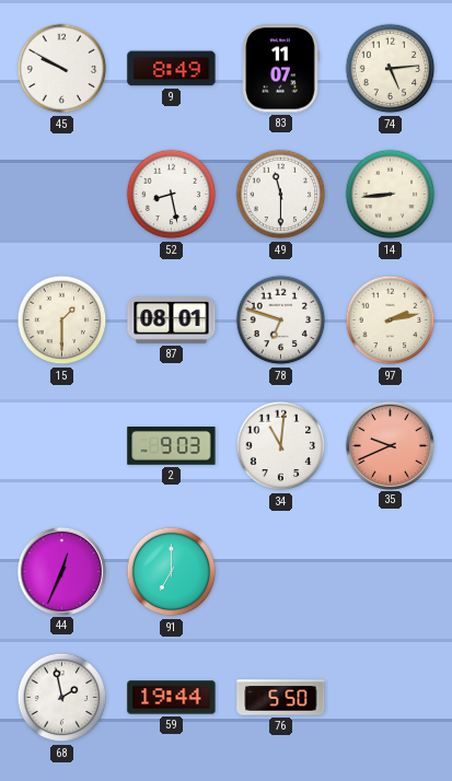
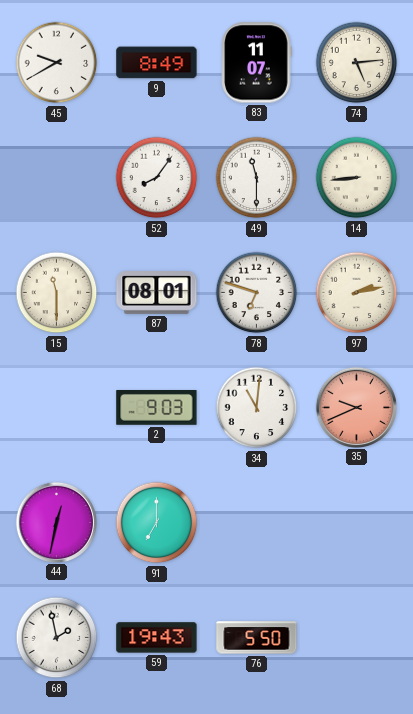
45: 9:50 -> 9:40
52: 8:28 -> 8:06
15: 1:30 -> 11:30
44: 12:34 -> 12:32
59: 19:44 -> 19:43
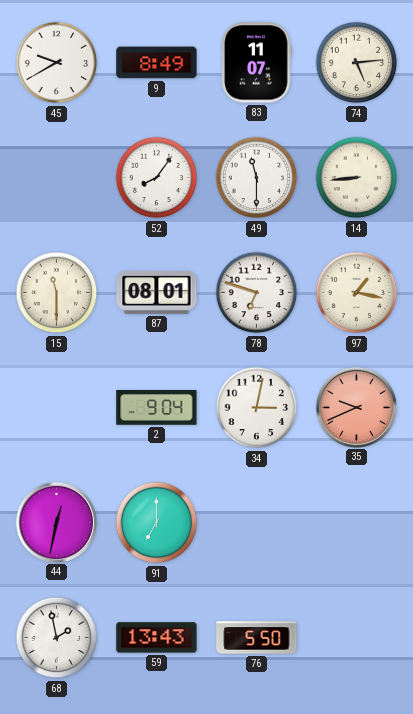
97: 2:13 -> 1:17
2: 9:03 -> 9:04
34: 11:01 -> 3:02
59: 19:43 -> 13:43
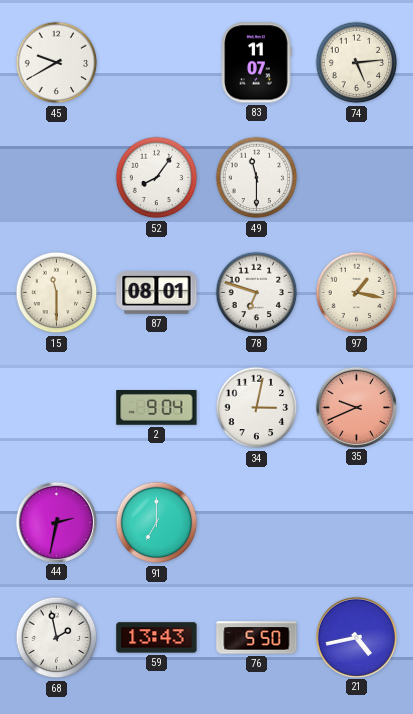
9: 8:49 -> none
14: 8:44 -> none
44: 12:32 -> 2:32
21: none -> 4:43
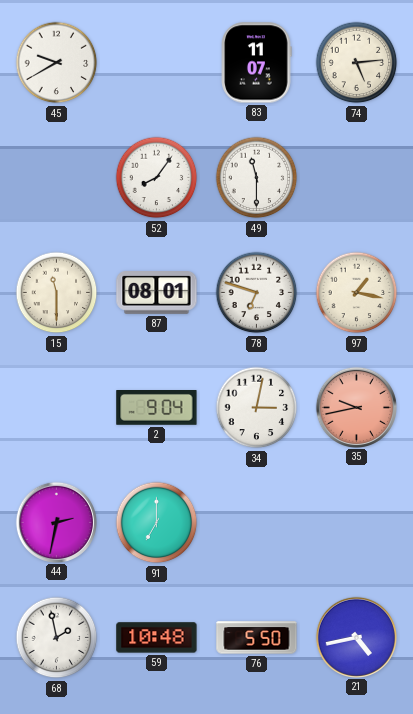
35: 9:41 -> 9:43
59: 13:43 -> 10:48
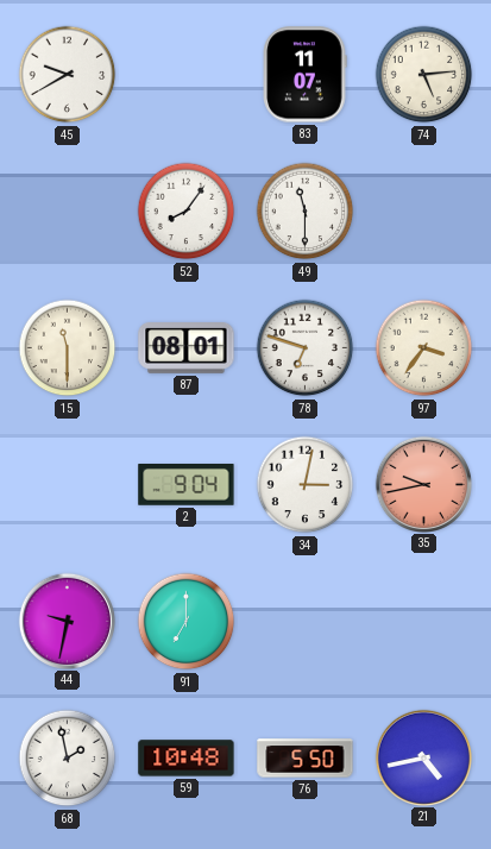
97: 1:17 -> 3:36
44: 2:32 -> 9:32
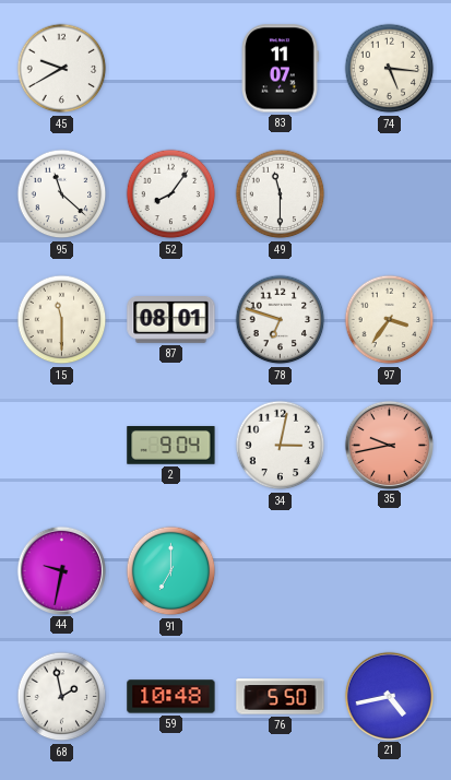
74: 5:14 -> 5:16
95: none -> 11:22
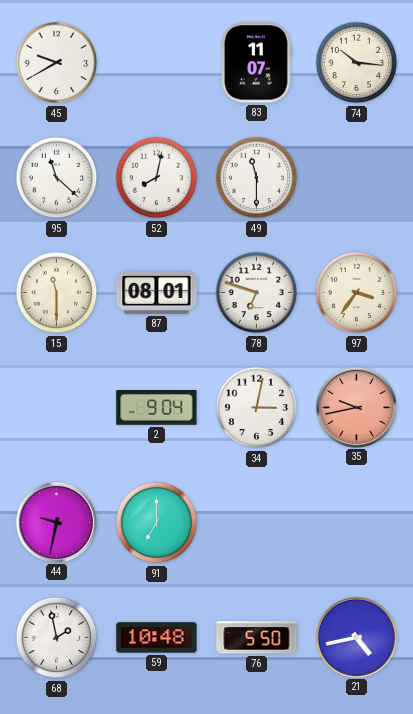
74: 5:16 -> 10:16
52: 8:06 -> 8:02
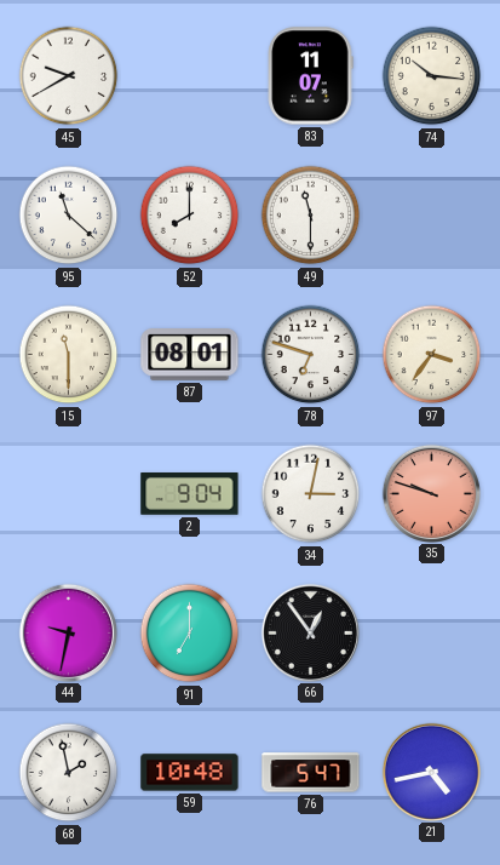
52: 8:02 -> 8:00
35: 9:43 -> 9:48
66: none -> 12:54
76: 5:50 -> 5:47
